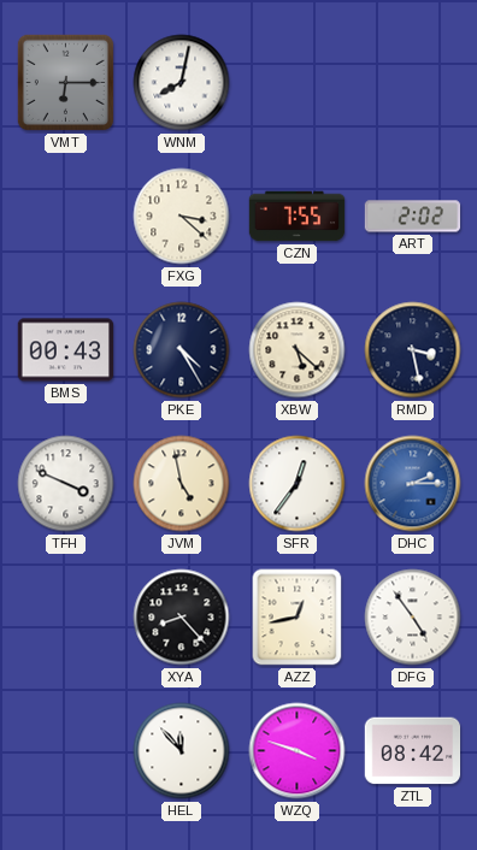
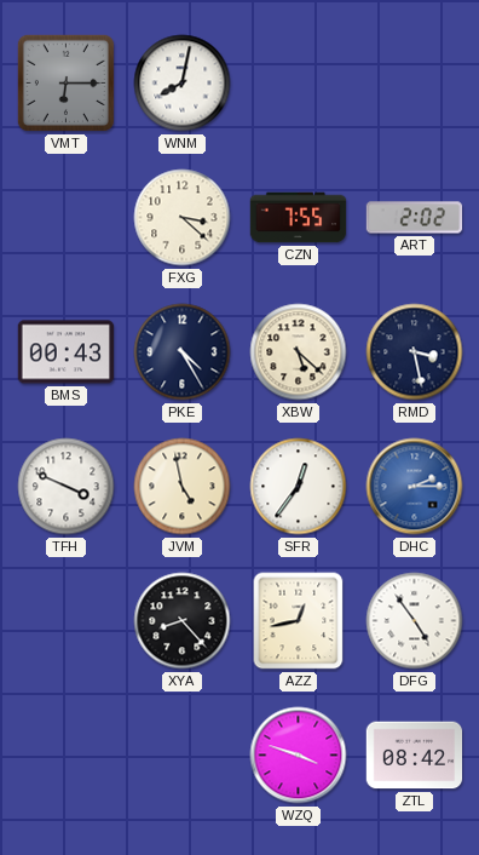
HEL: 11:53 -> none
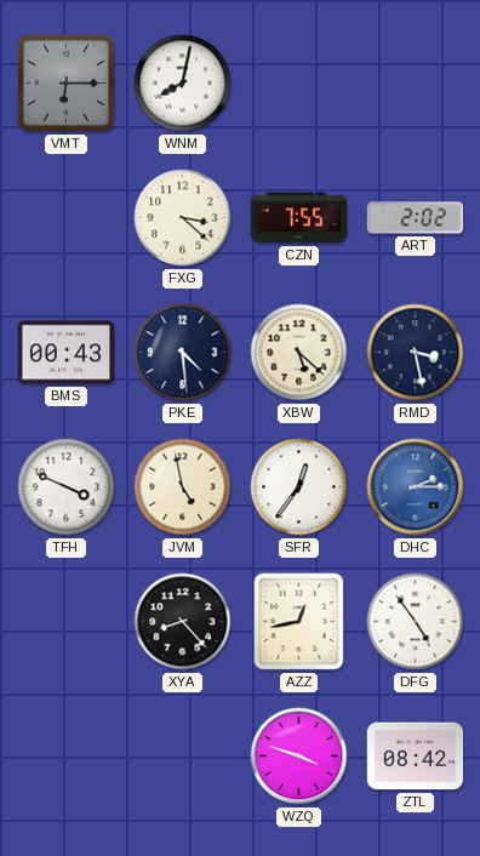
PKE: 4:25 -> 4:29
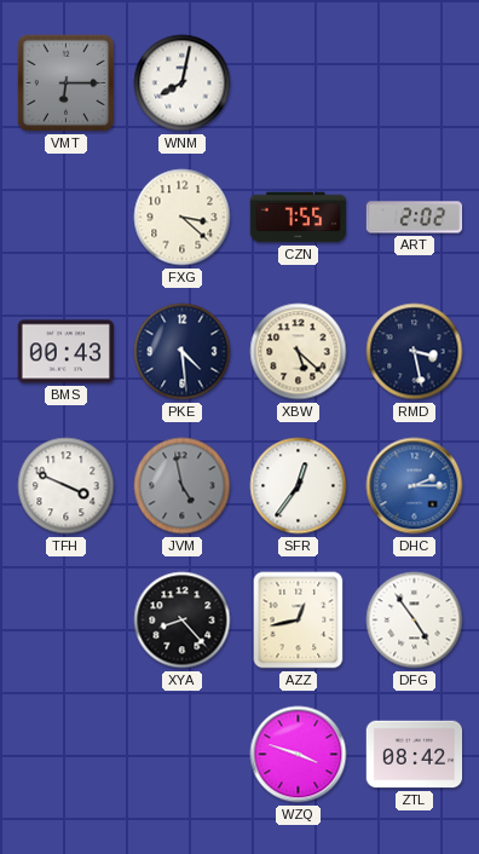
JVM dial: cream -> grey
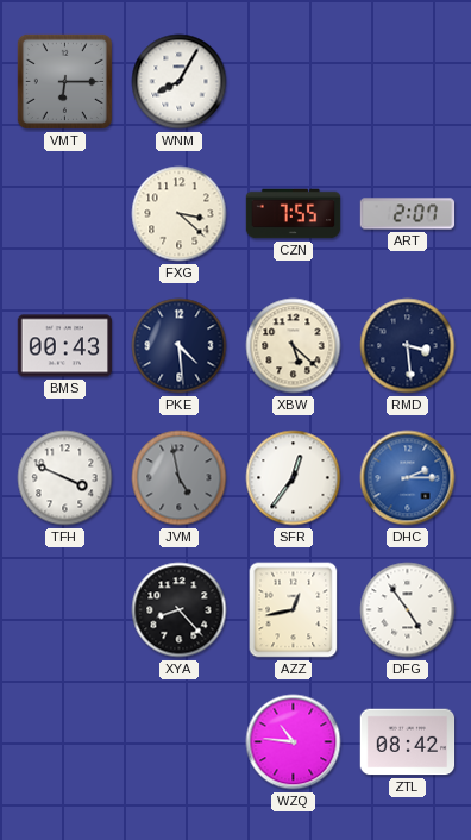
WNM: 8:02 -> 8:05
ART: 2:02 -> 2:07
RMD: 3:28 -> 3:29
WZQ: 3:48 -> 10:46
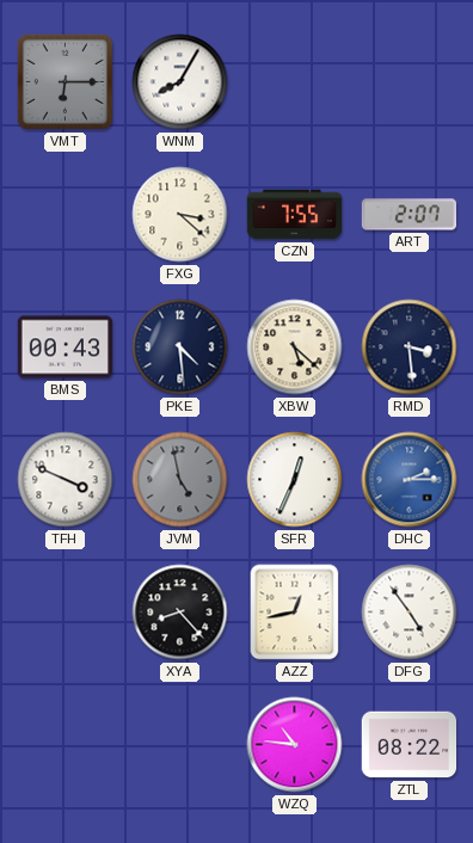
SFR: 12:36 -> 12:34
ZTL: 08:42 -> 08:22
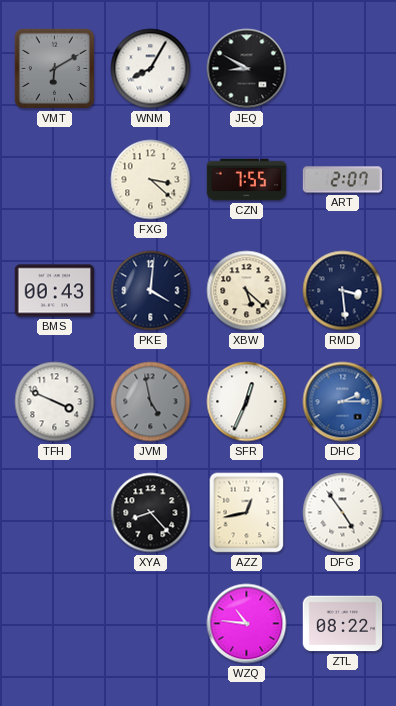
VMT: 6:15 -> 6:10
JEQ: none -> 8:50
PKE: 4:29 -> 4:01
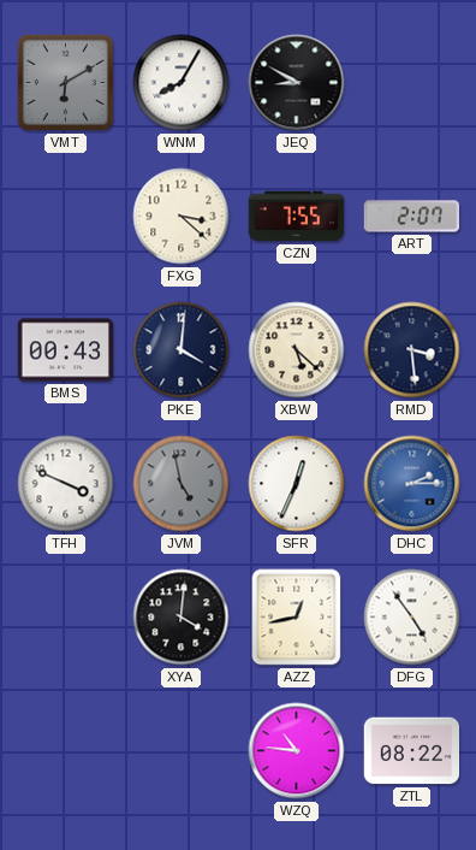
XYA: 8:23 -> 4:01
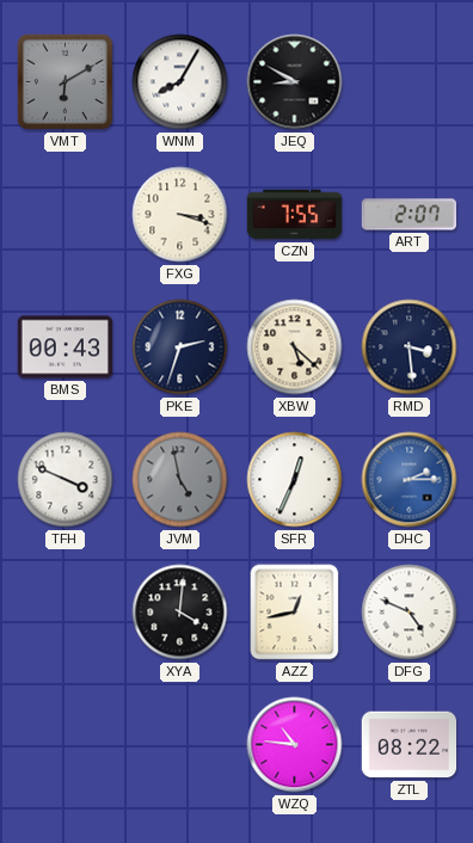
FXG: 3:22 -> 3:18
PKE: 4:01 -> 2:33
DFG: 4:54 -> 4:49
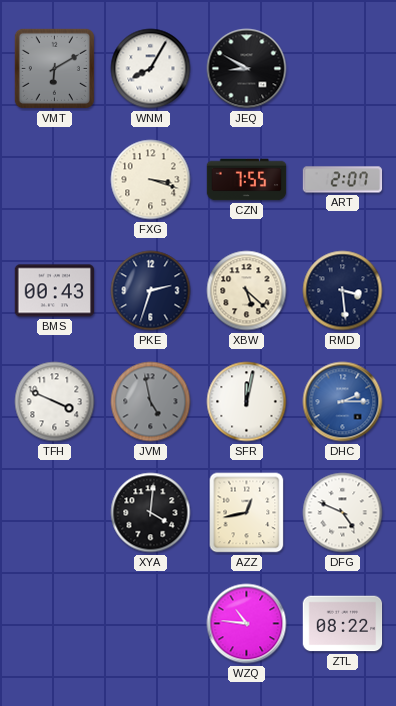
SFR: 12:34 -> 12:02
